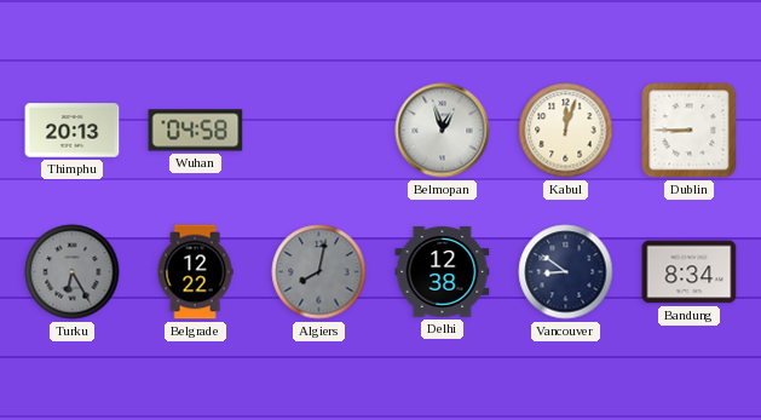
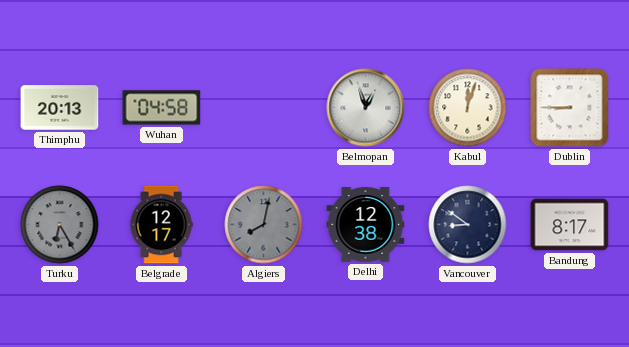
Belgrade: 12:22 -> 12:17
Bandung: 8:34 -> 8:17
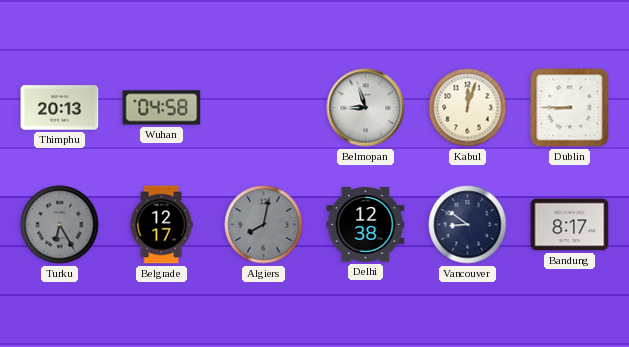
Belmopan: 12:57 -> 8:57
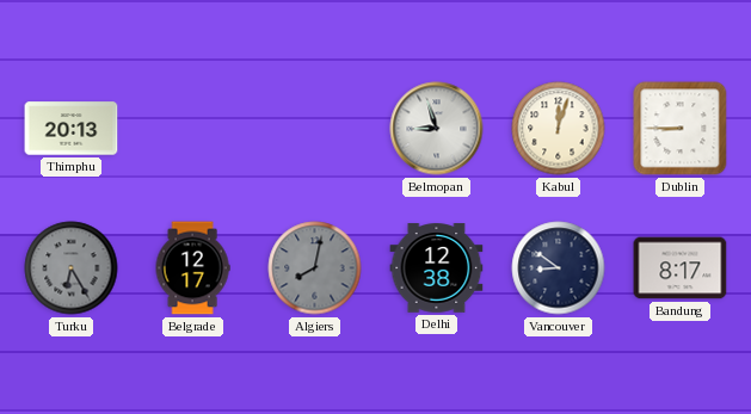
Wuhan: 04:58 -> none
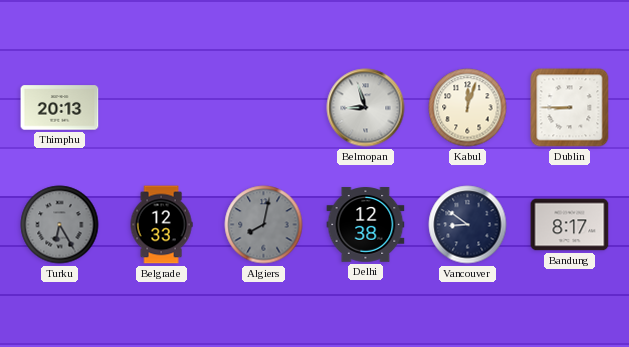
Belgrade: 12:17 -> 12:33
